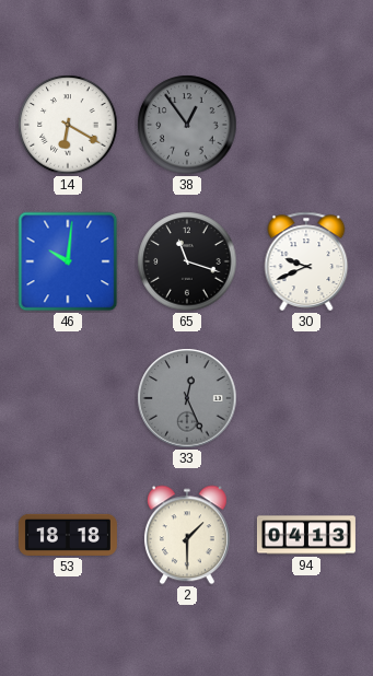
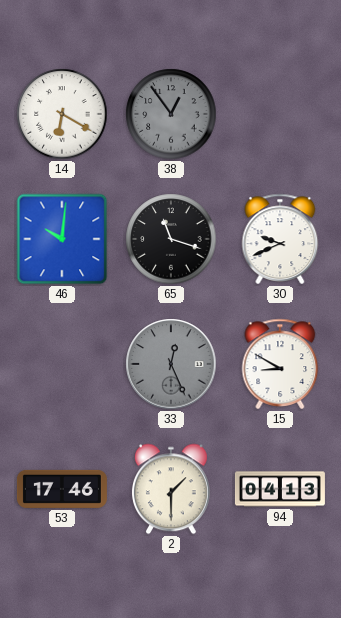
15: none -> 8:50
53: 18:18 -> 17:46
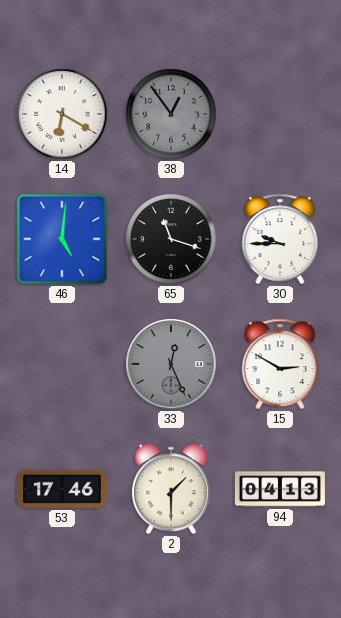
46: 10:01 -> 5:01
30: 9:41 -> 9:45
15: 8:50 -> 2:50
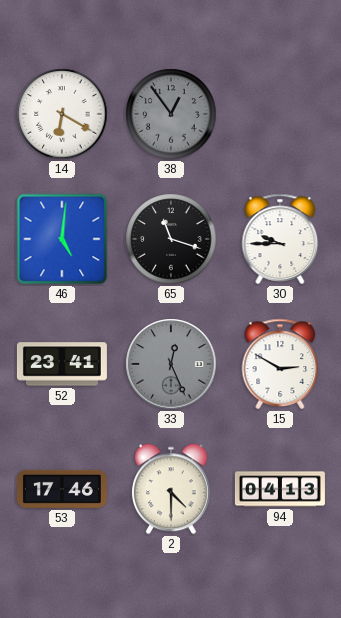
52: none -> 23:41
2: 1:30 -> 4:30
